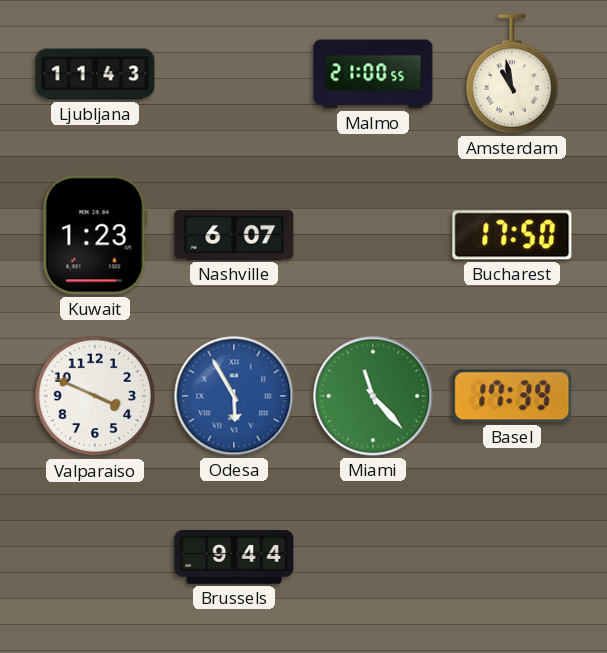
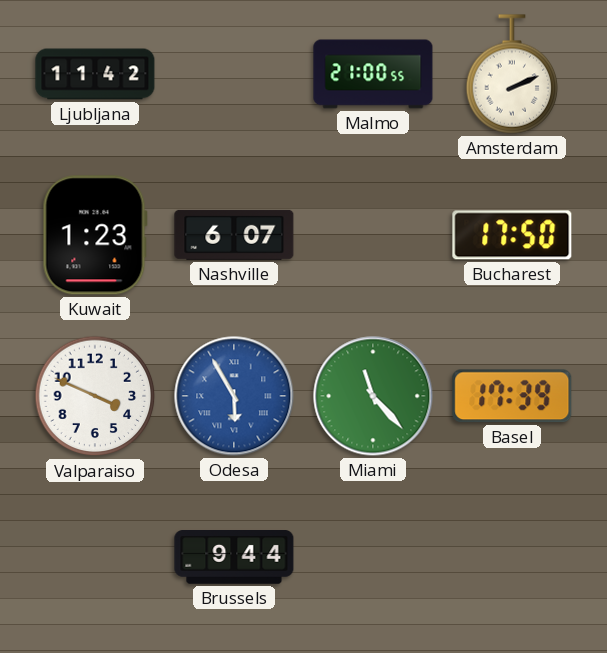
Ljubljana: 11:43 -> 11:42
Amsterdam: 10:58 -> 2:11
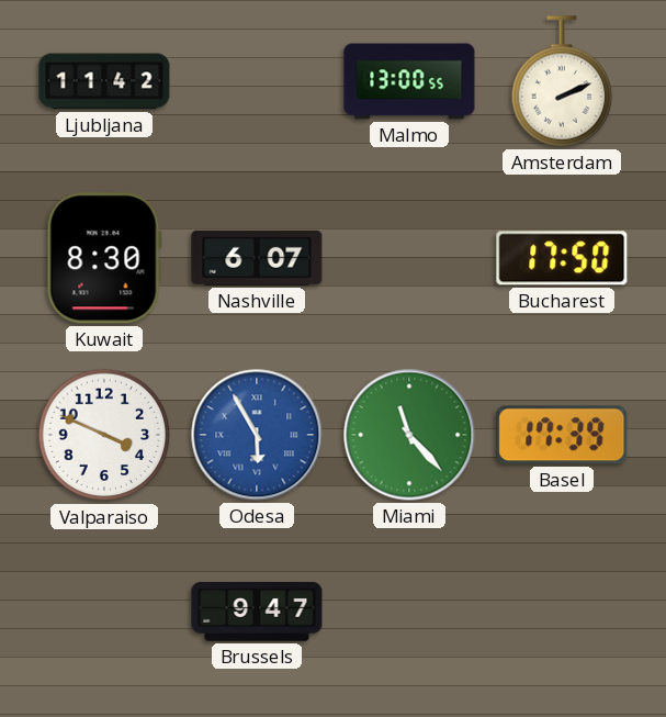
Malmo: 21:00 -> 13:00
Kuwait: 1:23 -> 8:30
Brussels: 9:44 -> 9:47
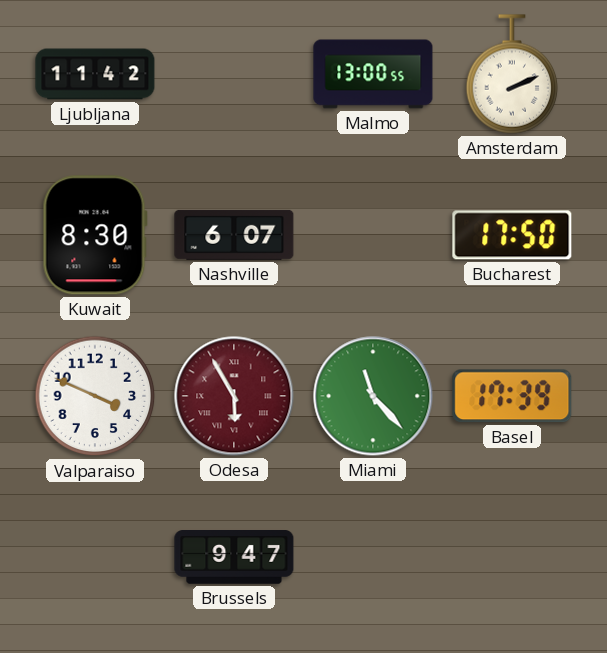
Odesa dial: blue -> burgundy
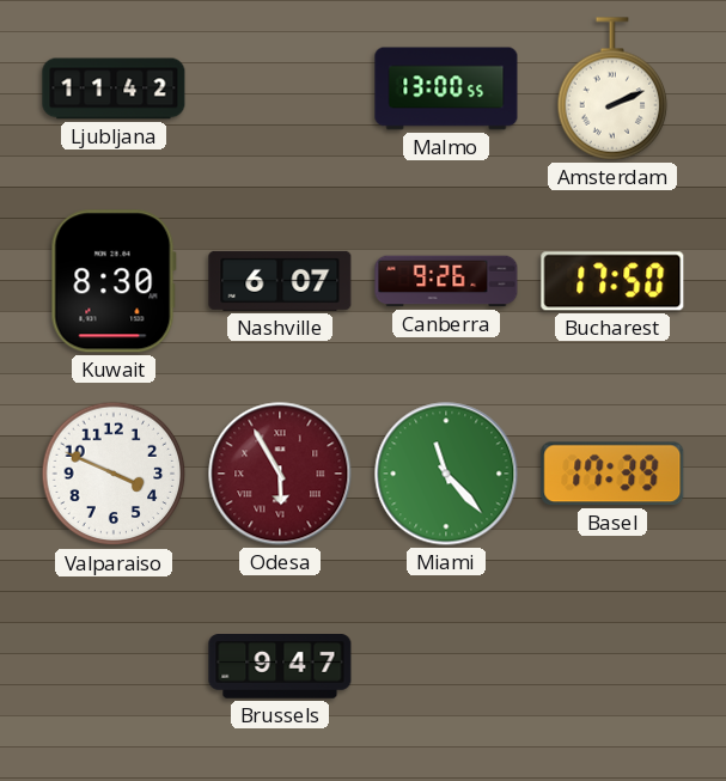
Canberra: none -> 9:26
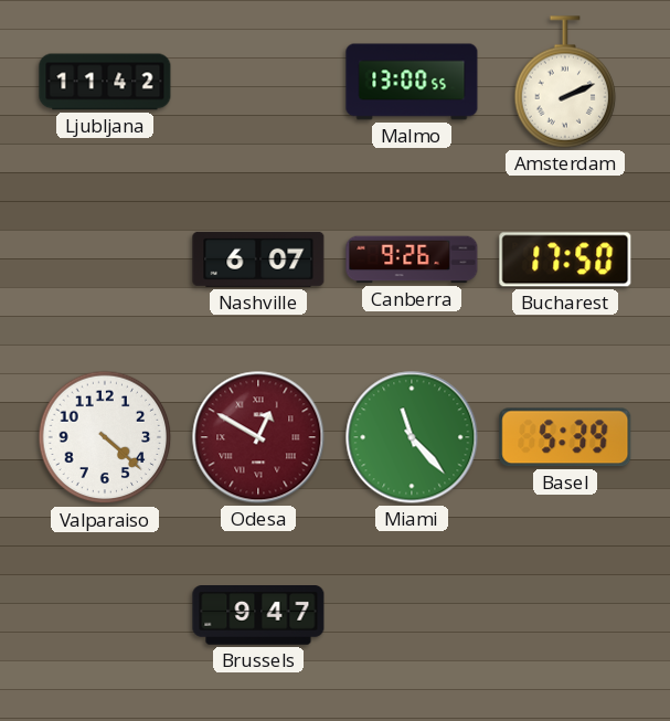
Kuwait: 8:30 -> none
Valparaiso: 3:49 -> 4:22
Odesa: 5:55 -> 12:50
Basel: 17:39 -> 5:39
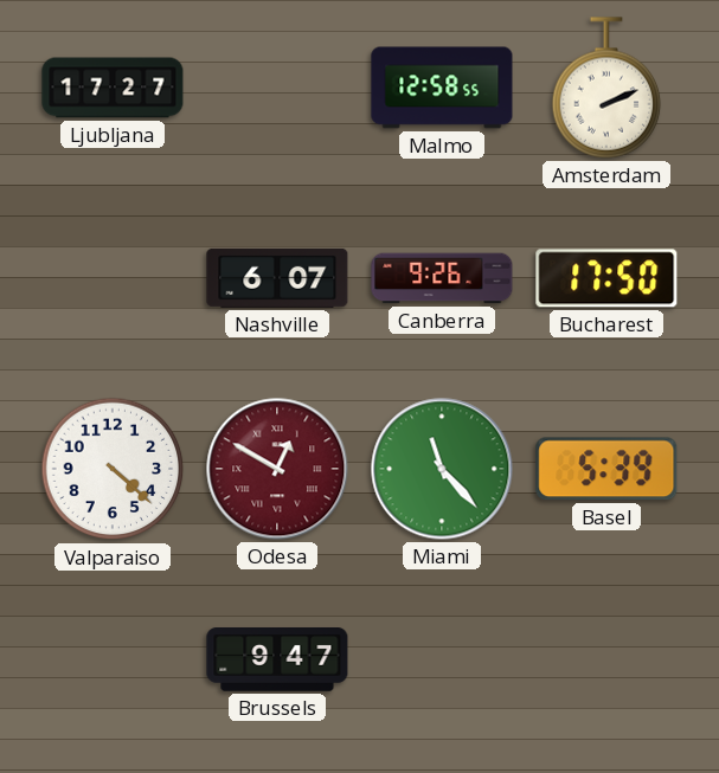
Ljubljana: 11:42 -> 17:27
Malmo: 13:00 -> 12:58
